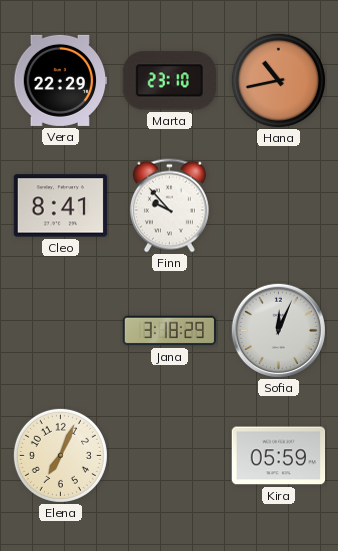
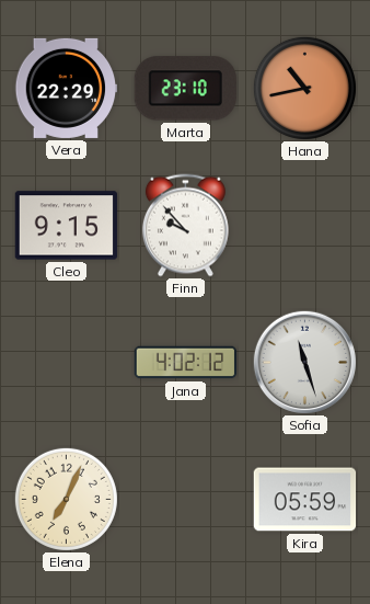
Cleo: 8:41 -> 9:15
Jana: 3:18 -> 4:02
Sofia: 12:04 -> 11:27
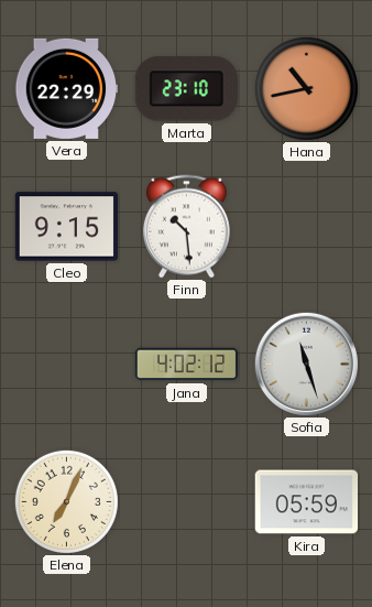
Finn: 9:53 -> 10:29
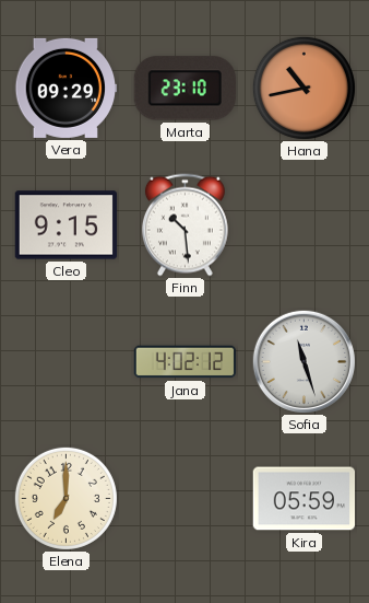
Vera: 22:29 -> 09:29
Elena: 7:04 -> 7:00
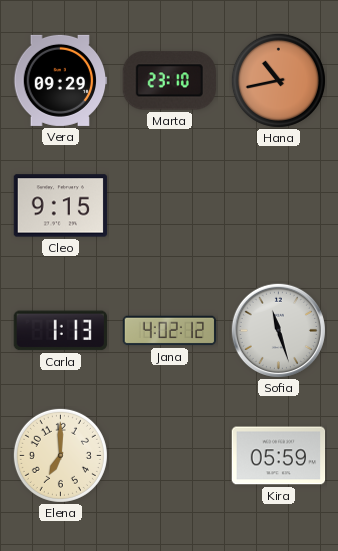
Finn: 10:29 -> none
Carla: none -> 1:13
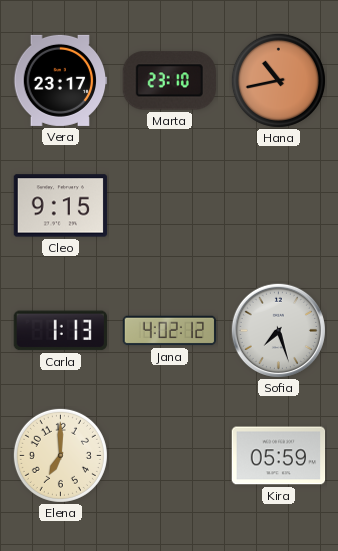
Vera: 09:29 -> 23:17
Sofia: 11:27 -> 7:27
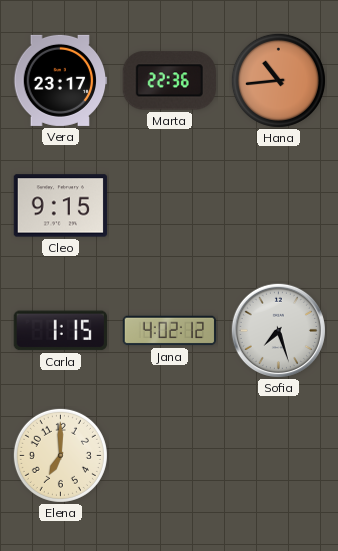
Marta: 23:10 -> 22:36
Hana: 10:43 -> 10:44
Carla: 1:13 -> 1:15
Kira: 05:59 -> none
